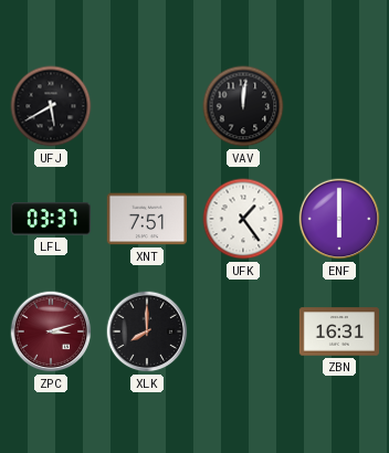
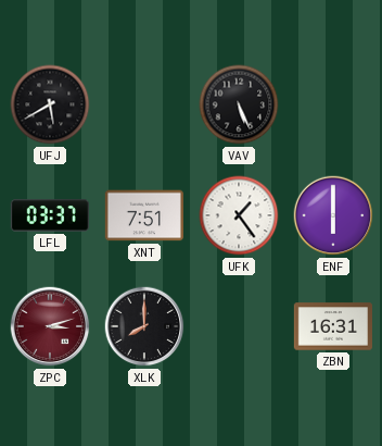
VAV: 12:01 -> 5:26
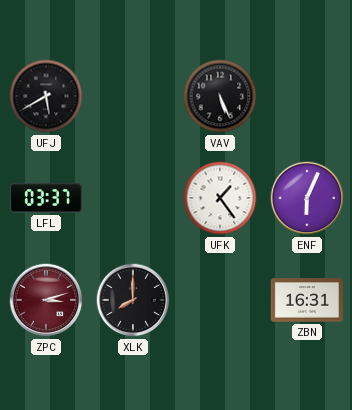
XNT: 7:51 -> none
ENF: 6:00 -> 6:04
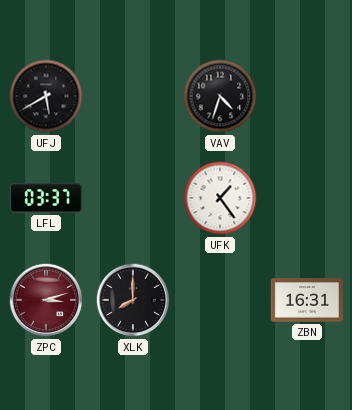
VAV: 5:26 -> 4:33
ENF: 6:04 -> none
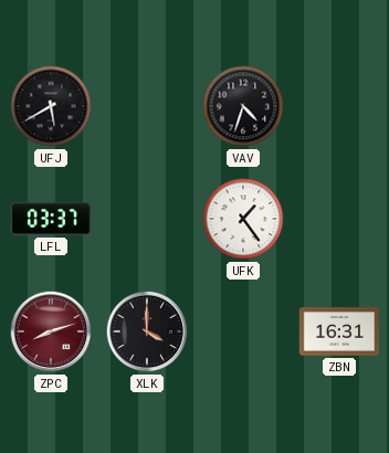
ZPC: 3:12 -> 8:12
XLK: 8:00 -> 4:00
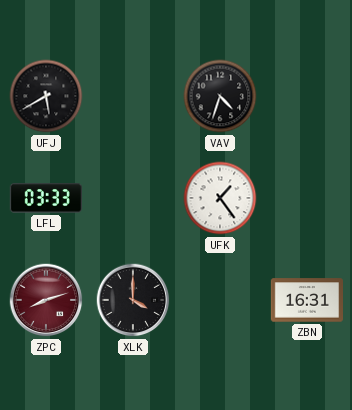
LFL: 03:37 -> 03:33
